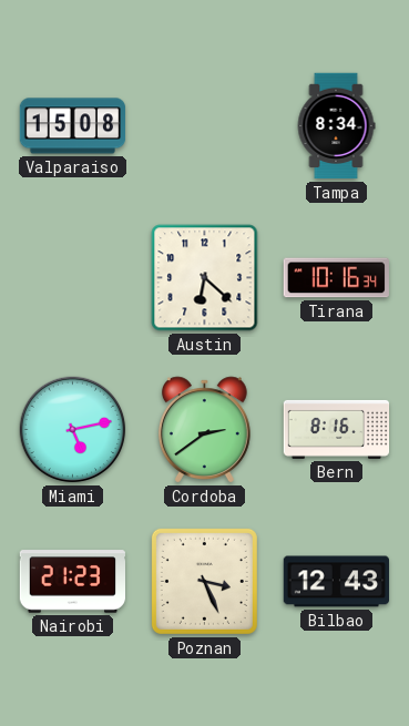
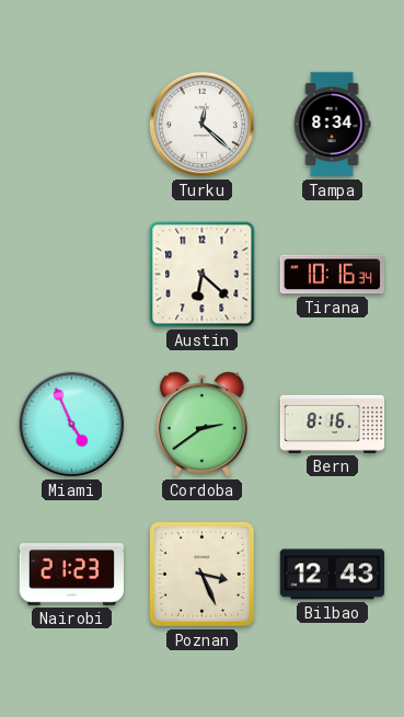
Valparaiso: 15:08 -> none
Turku: none -> 12:22
Miami: 5:13 -> 4:56
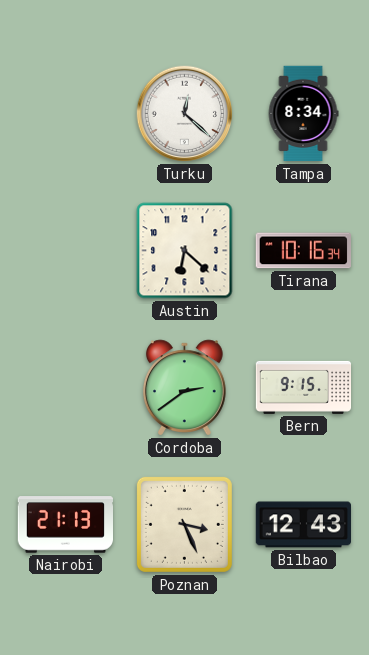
Miami: 4:56 -> none
Bern: 8:16 -> 9:15
Nairobi: 21:23 -> 21:13
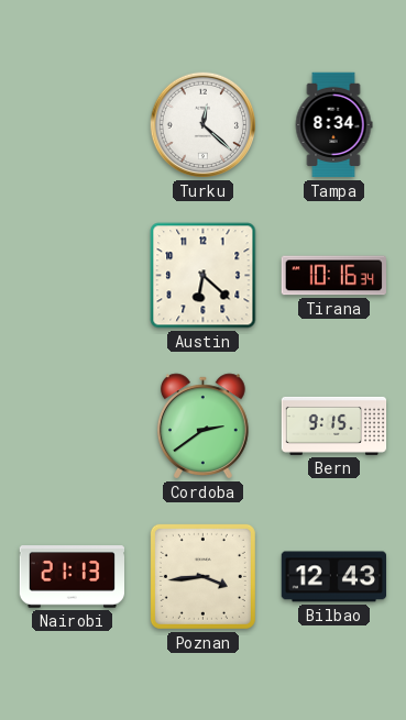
Poznan: 3:26 -> 3:44
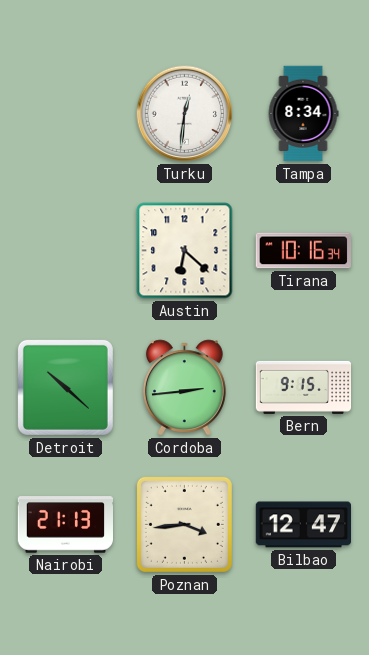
Turku: 12:22 -> 12:31
Detroit: none -> 10:22
Cordoba: 2:39 -> 2:44
Bilbao: 12:43 -> 12:47
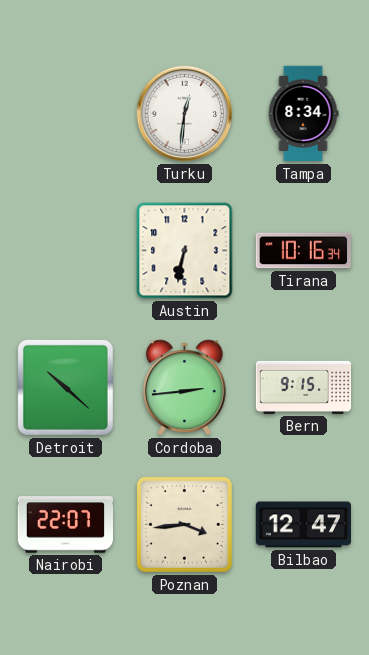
Austin: 6:22 -> 6:32
Nairobi: 21:13 -> 22:07
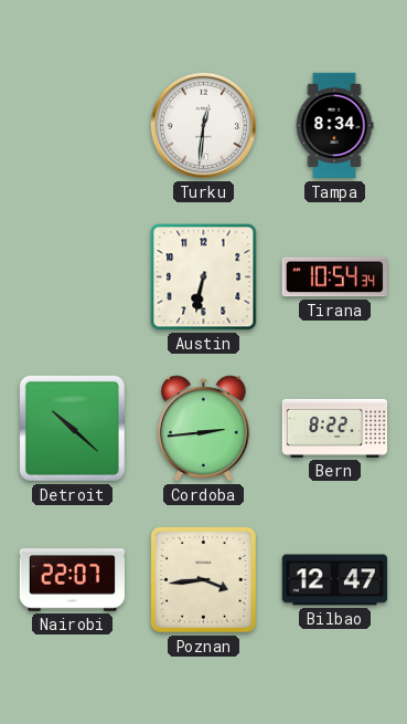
Tirana: 10:16 -> 10:54
Bern: 9:15 -> 8:22
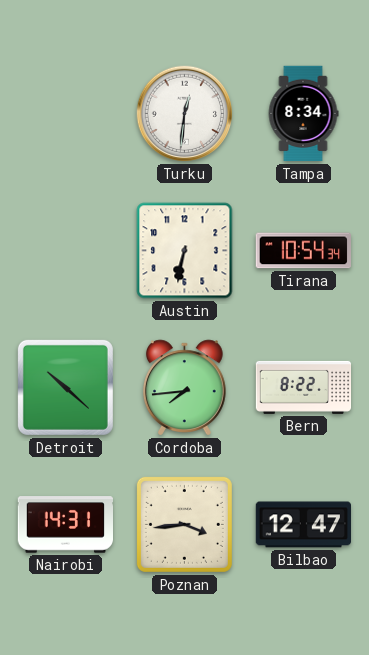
Cordoba: 2:44 -> 7:44
Nairobi: 22:07 -> 14:31
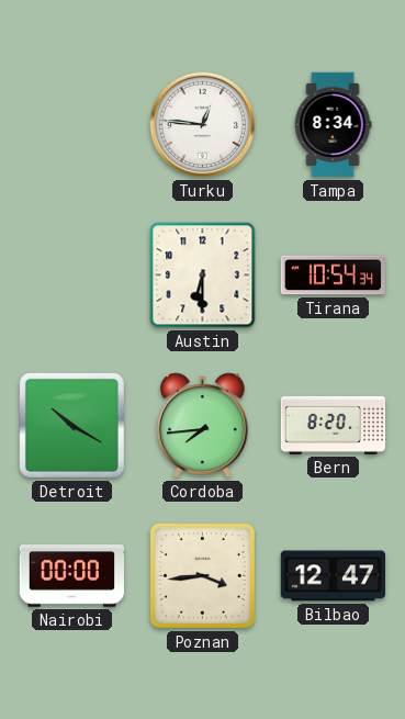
Turku: 12:31 -> 12:46
Austin: 6:32 -> 6:30
Detroit: 10:22 -> 10:20
Bern: 8:22 -> 8:20
Nairobi: 14:31 -> 00:00
